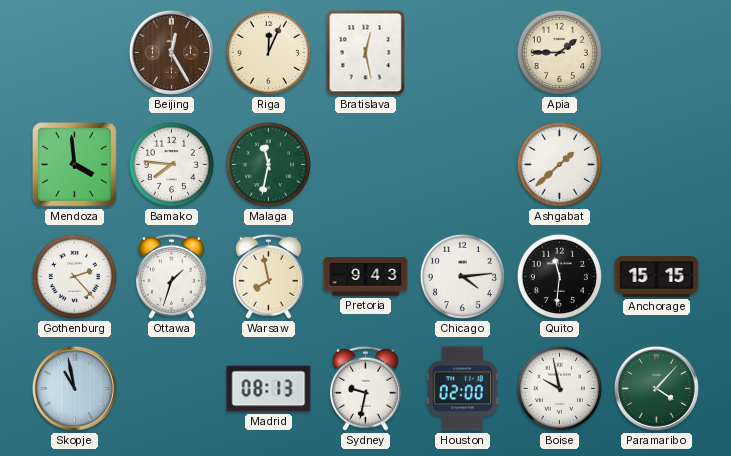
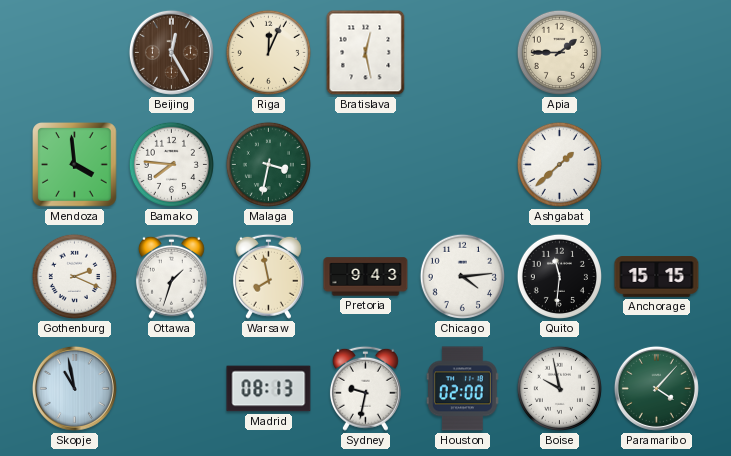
Malaga: 11:32 -> 3:32
Gothenburg: 2:23 -> 2:19
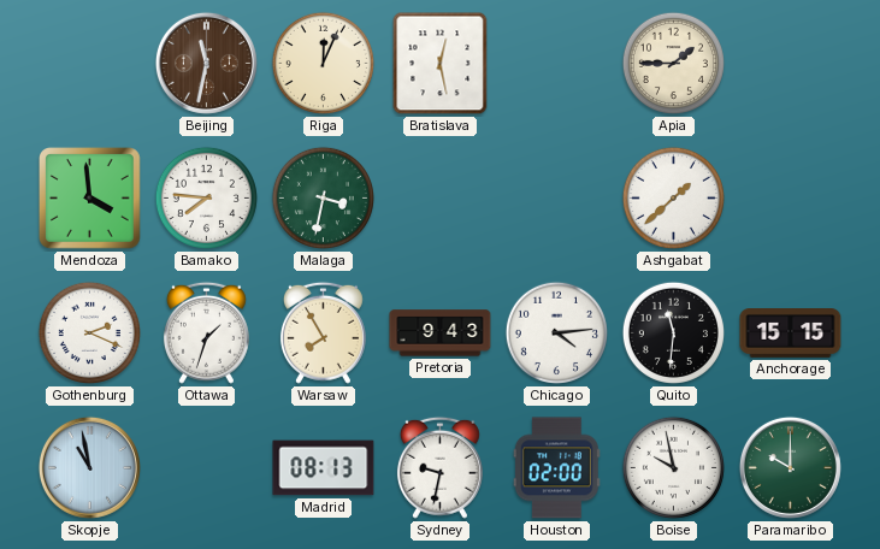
Beijing: 12:25 -> 11:32
Warsaw: 7:58 -> 7:55
Paramaribo: 4:07 -> 10:00
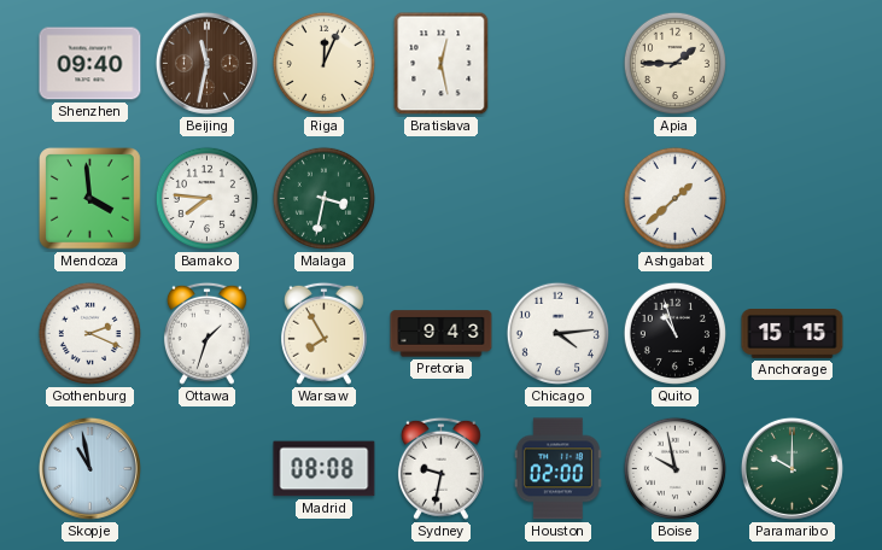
Shenzhen: none -> 09:40
Quito: 11:31 -> 10:57
Madrid: 08:13 -> 08:08
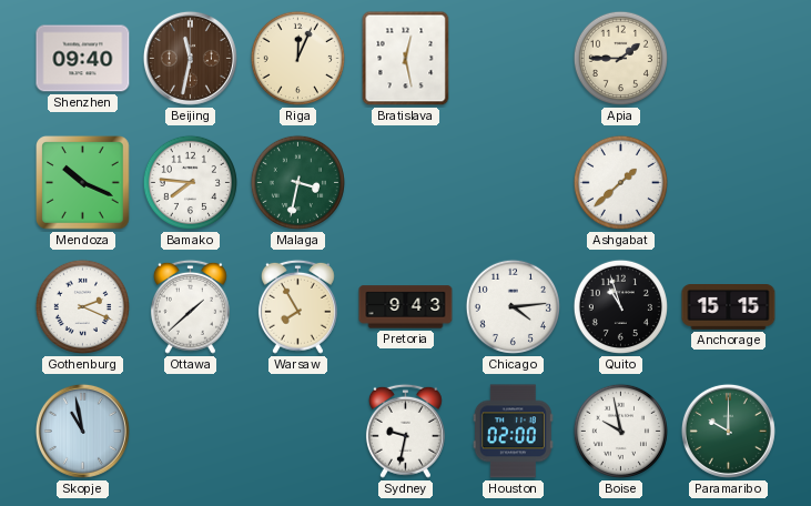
Mendoza: 3:59 -> 10:19
Ottawa: 1:33 -> 1:38
Madrid: 08:08 -> none
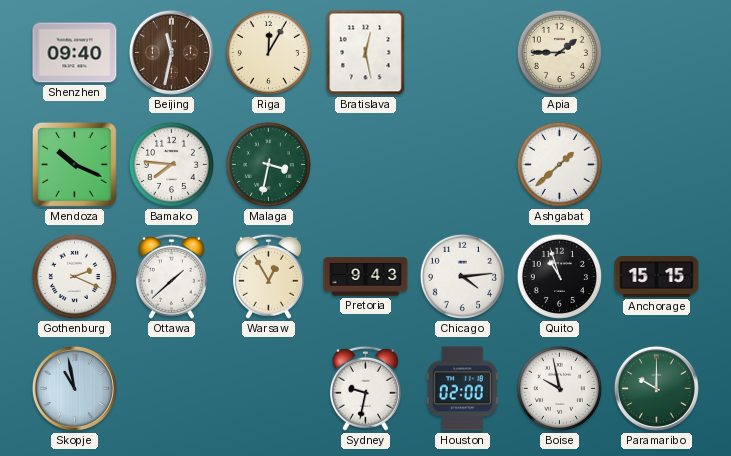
Riga: 12:04 -> 12:05
Warsaw: 7:55 -> 12:55
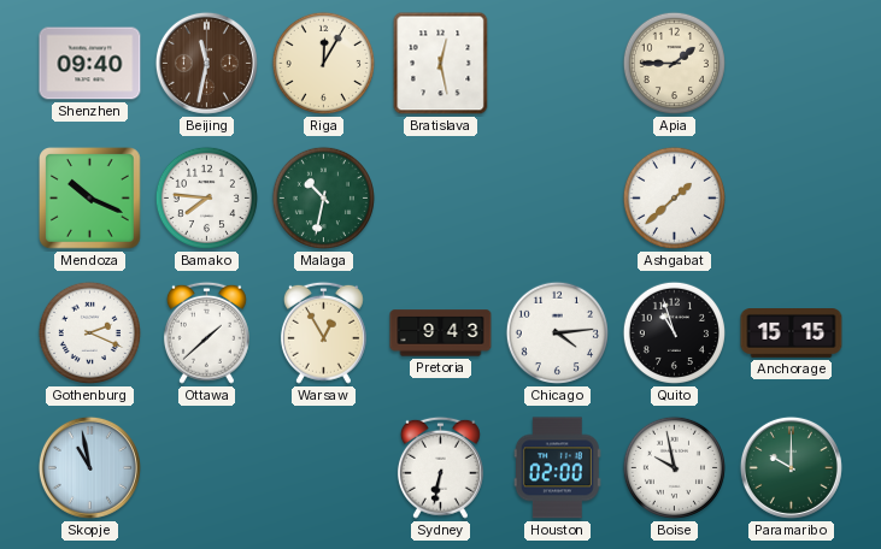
Malaga: 3:32 -> 10:32
Sydney: 9:32 -> 6:32
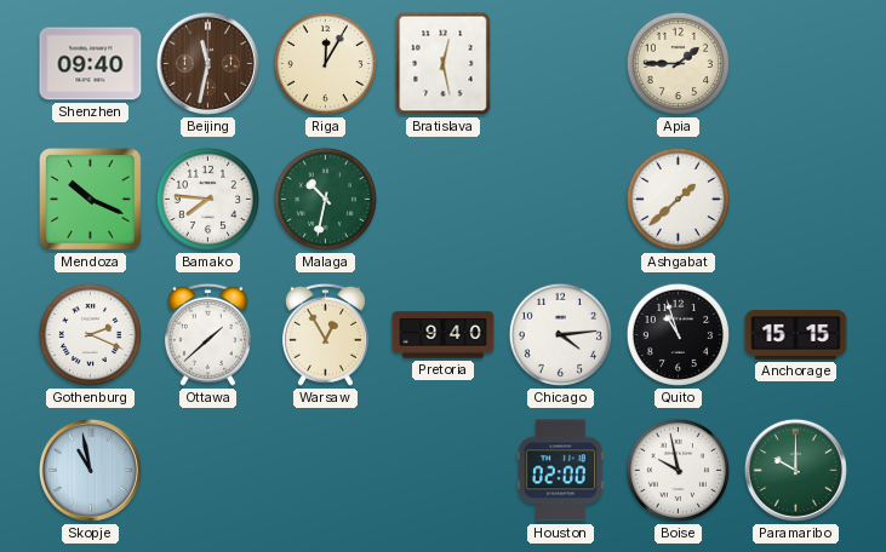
Pretoria: 9:43 -> 9:40
Sydney: 6:32 -> none
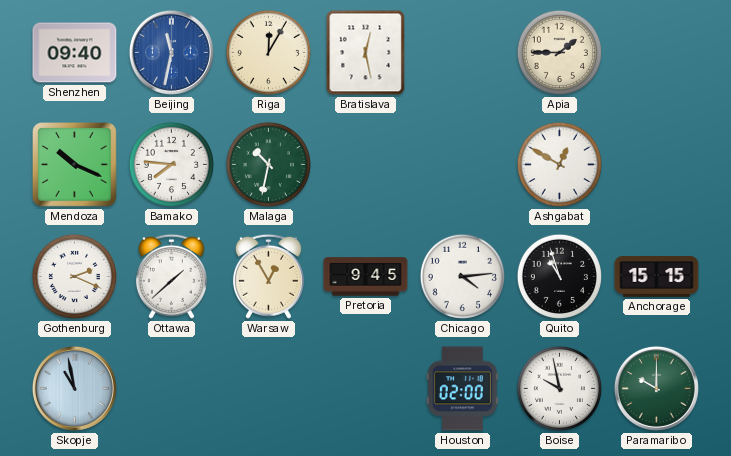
Beijing dial: brown -> blue
Ashgabat: 1:38 -> 12:50
Pretoria: 9:40 -> 9:45
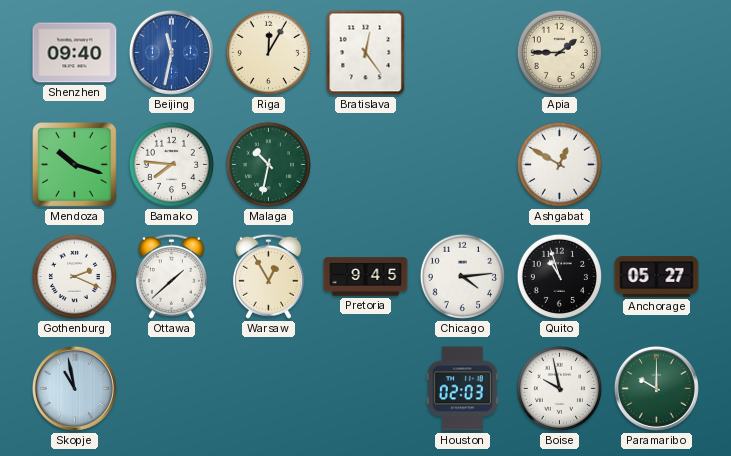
Bratislava: 12:28 -> 12:24
Mendoza: 10:19 -> 10:18
Anchorage: 15:15 -> 05:27
Houston: 02:00 -> 02:03
